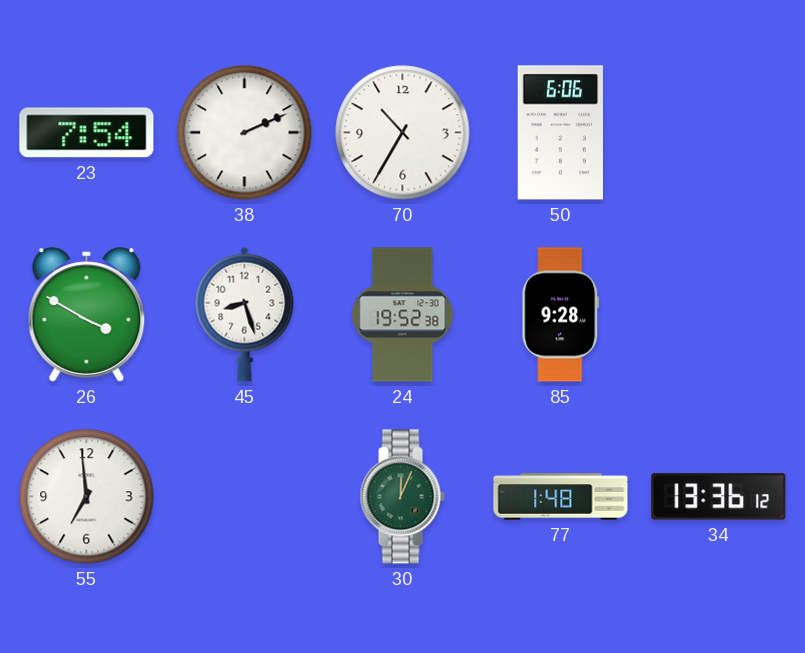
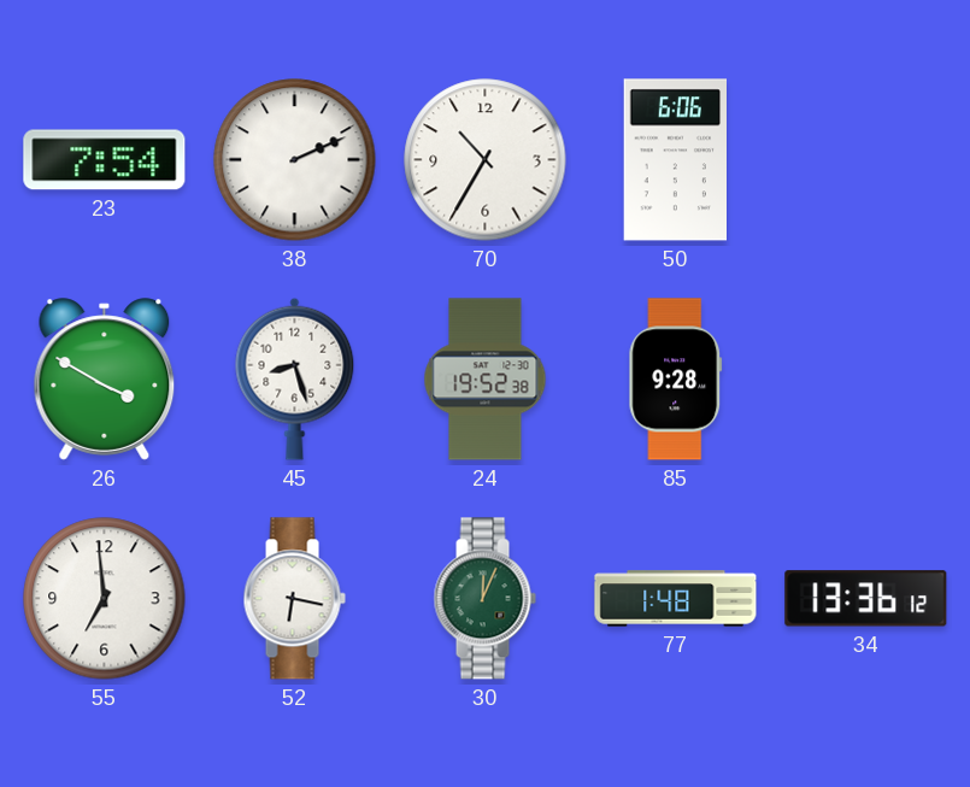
52: none -> 6:17
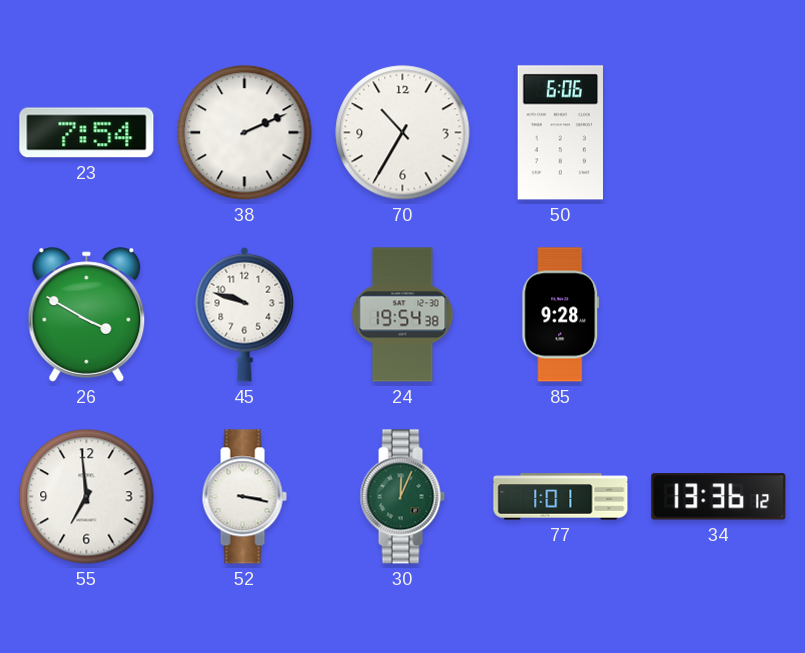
45: 8:27 -> 9:48
24: 19:52 -> 19:54
52: 6:17 -> 3:17
77: 1:48 -> 1:01
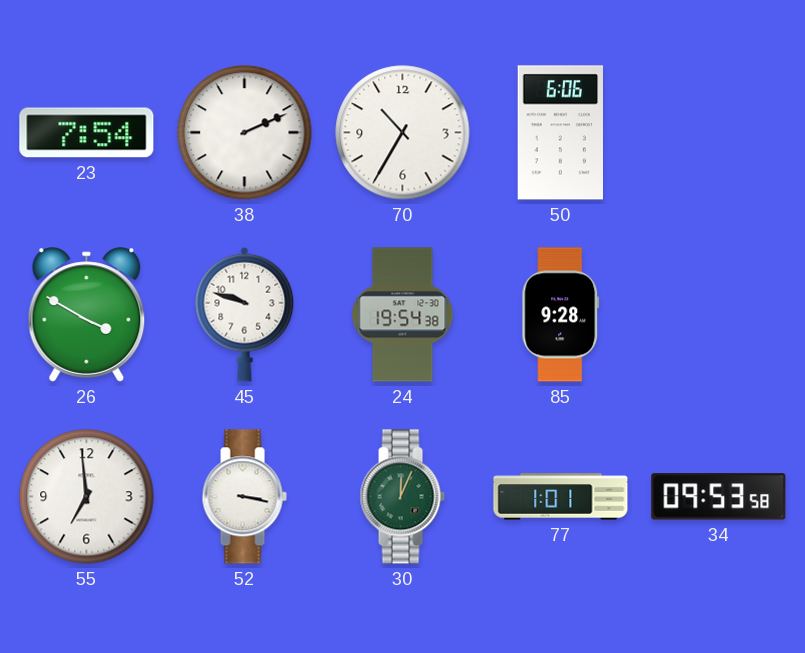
34: 13:36 -> 09:53
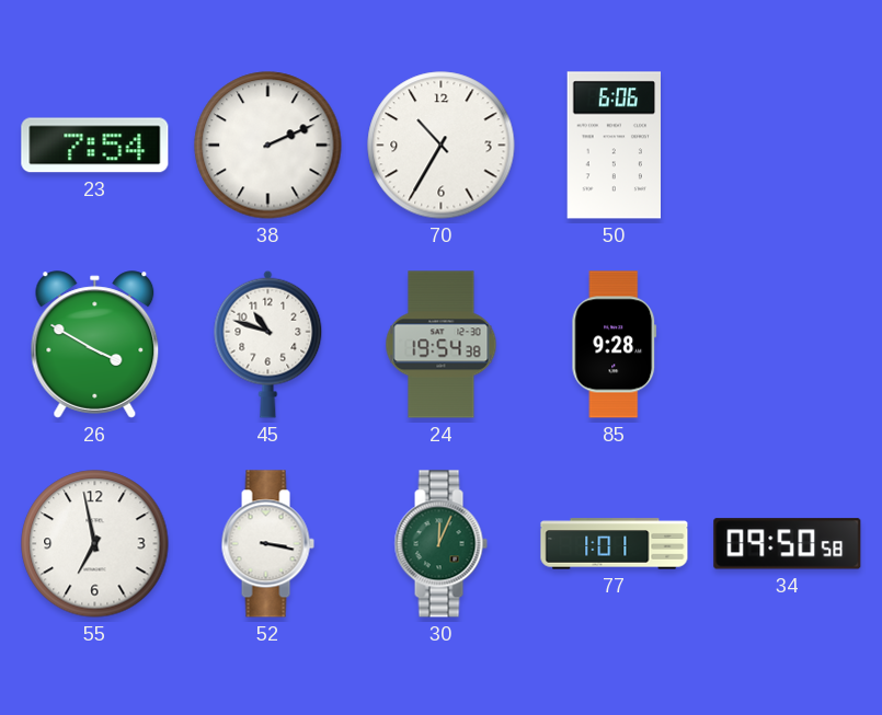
45: 9:48 -> 10:48
55: 6:59 -> 6:58
34: 09:53 -> 09:50
